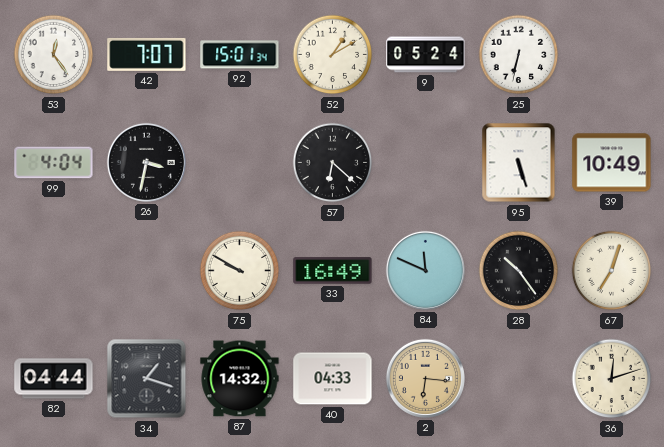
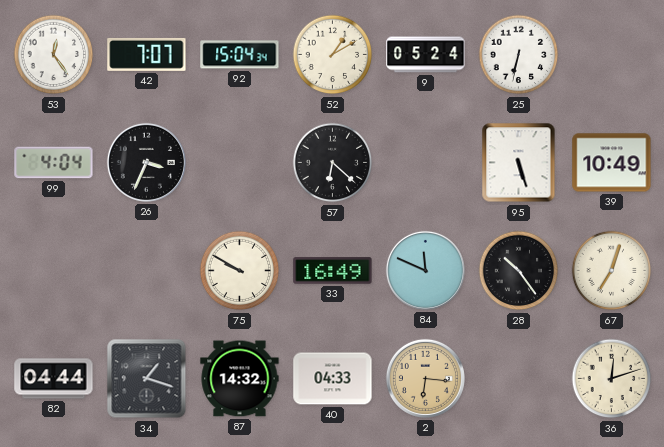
92: 15:01 -> 15:04
26: 3:32 -> 3:34
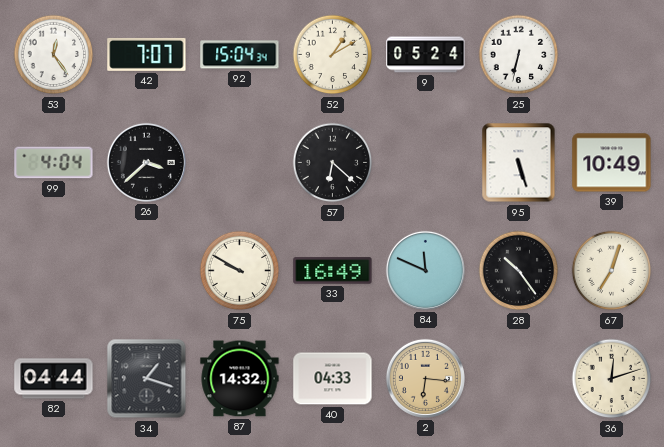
26: 3:34 -> 3:38
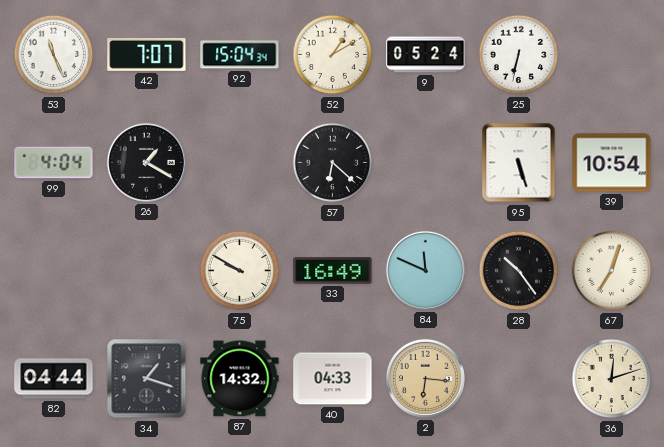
53: 12:24 -> 11:26
26: 3:38 -> 1:20
39: 10:49 -> 10:54
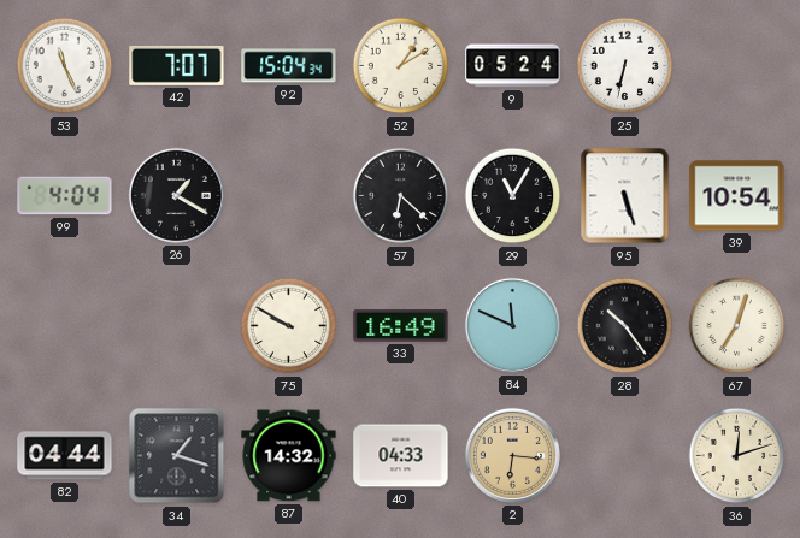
29: none -> 11:05
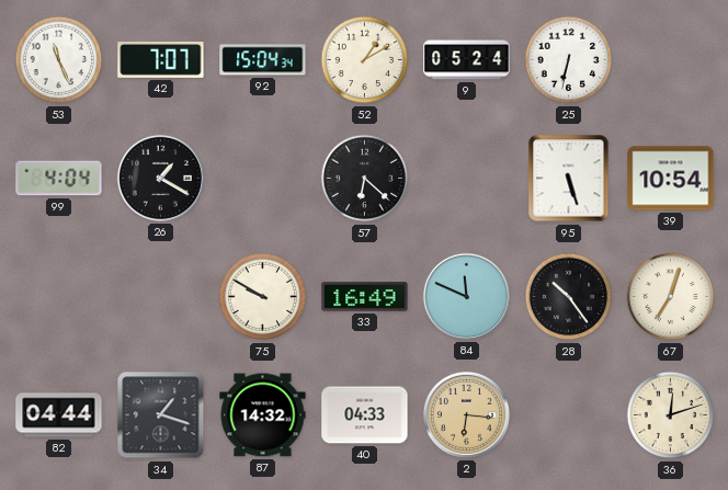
29: 11:05 -> none
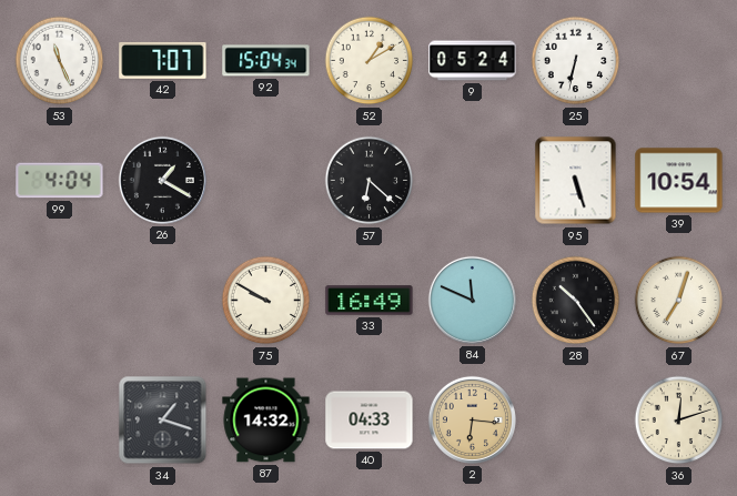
82: 04:44 -> none
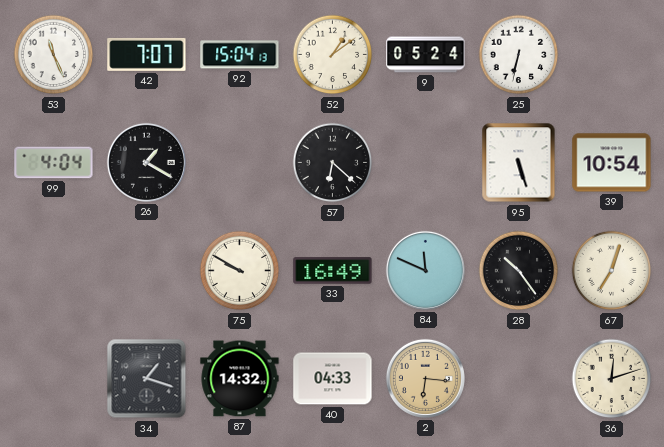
92: 15:04:34 -> 15:04:13
52: 1:10 -> 1:09
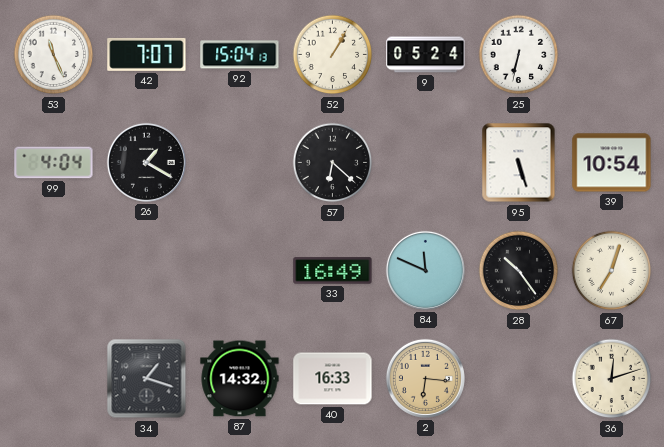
52: 1:09 -> 1:05
75: 9:50 -> none
40: 04:33 -> 16:33
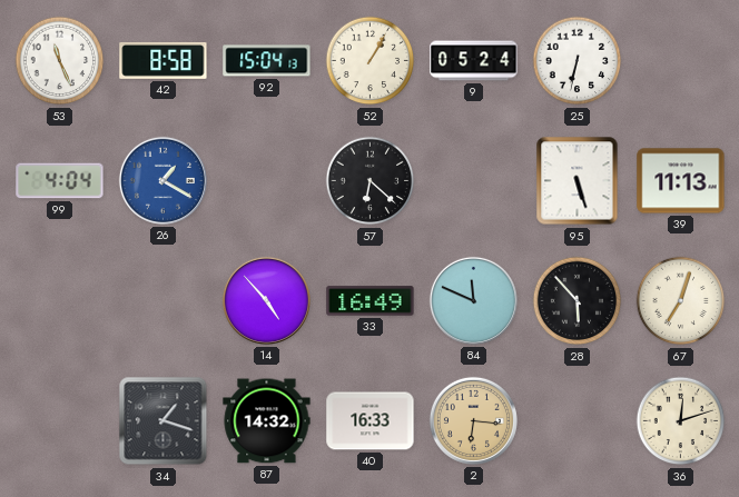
42: 7:07 -> 8:58
26 dial: black -> blue
39: 10:54 -> 11:13
14: none -> 4:53
28: 10:24 -> 5:53
